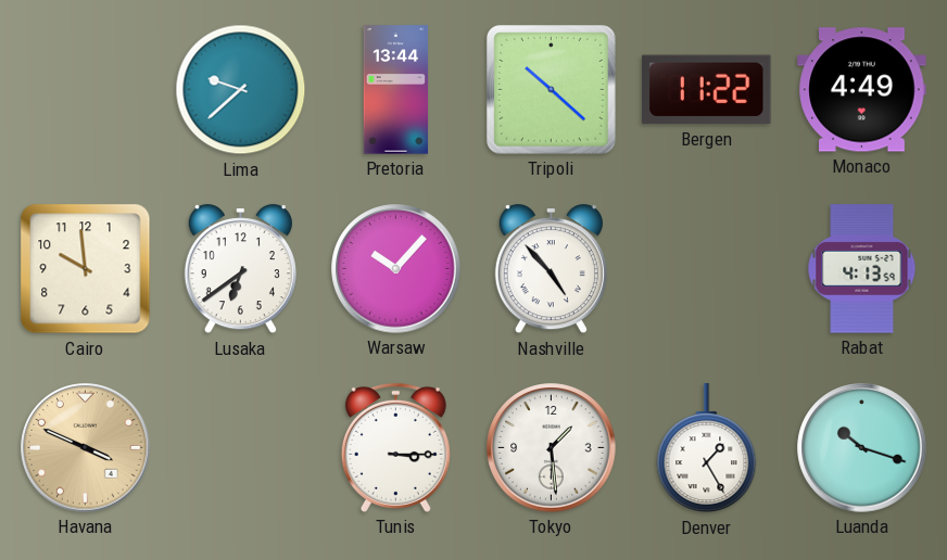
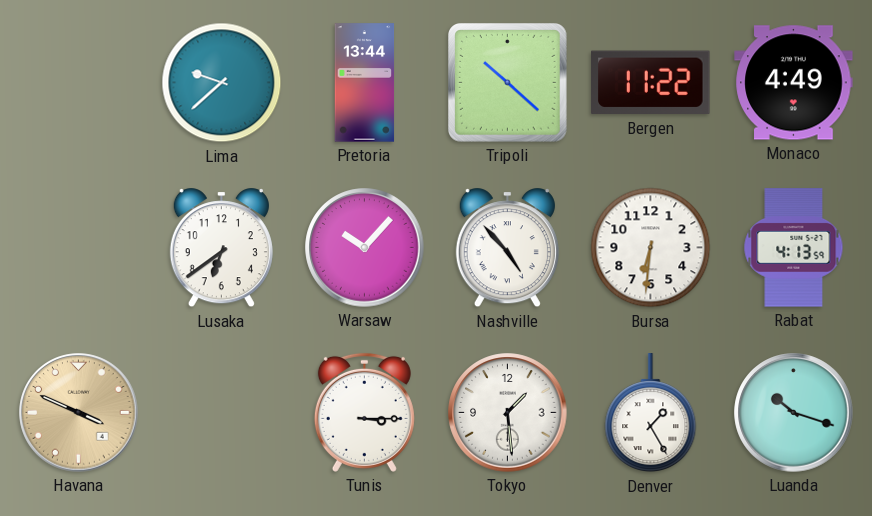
Cairo: 9:59 -> none
Bursa: none -> 6:31
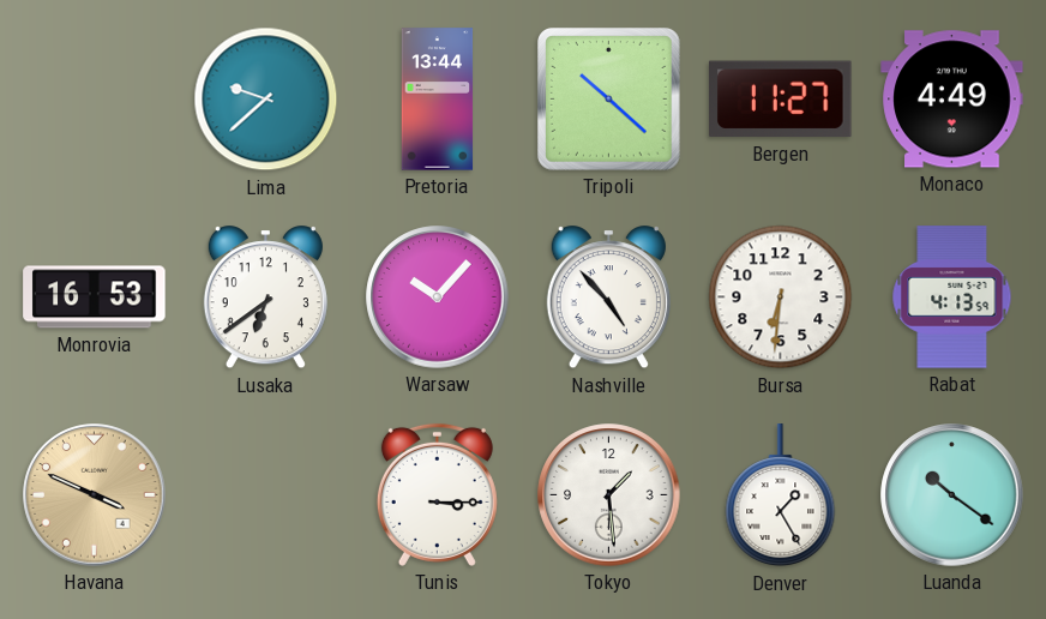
Bergen: 11:22 -> 11:27
Monrovia: none -> 16:53
Luanda: 10:18 -> 10:21
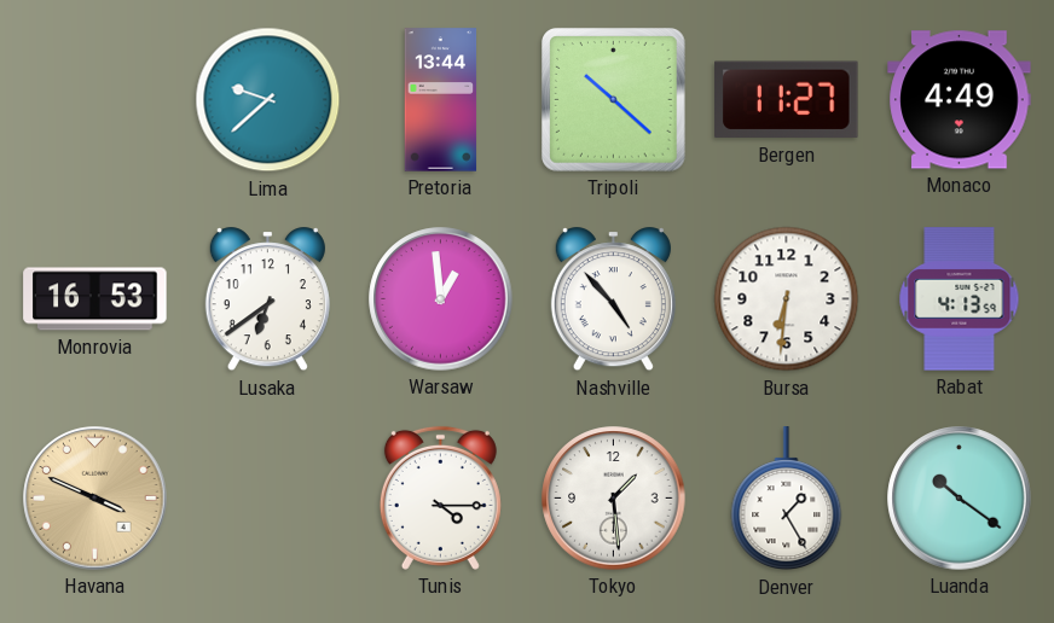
Warsaw: 10:07 -> 12:59
Tunis: 3:15 -> 4:15
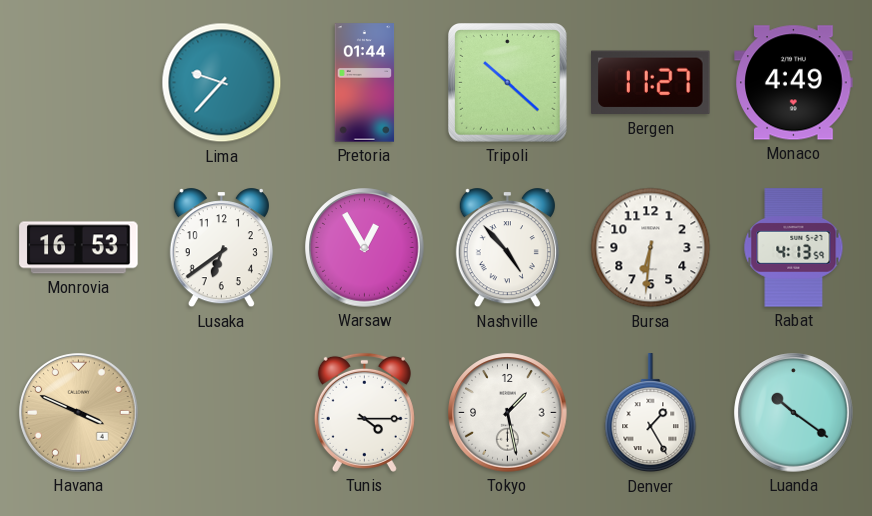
Lima: 9:38 -> 9:37
Pretoria: 13:44 -> 01:44
Warsaw: 12:59 -> 12:55
Tokyo: 1:29 -> 1:28
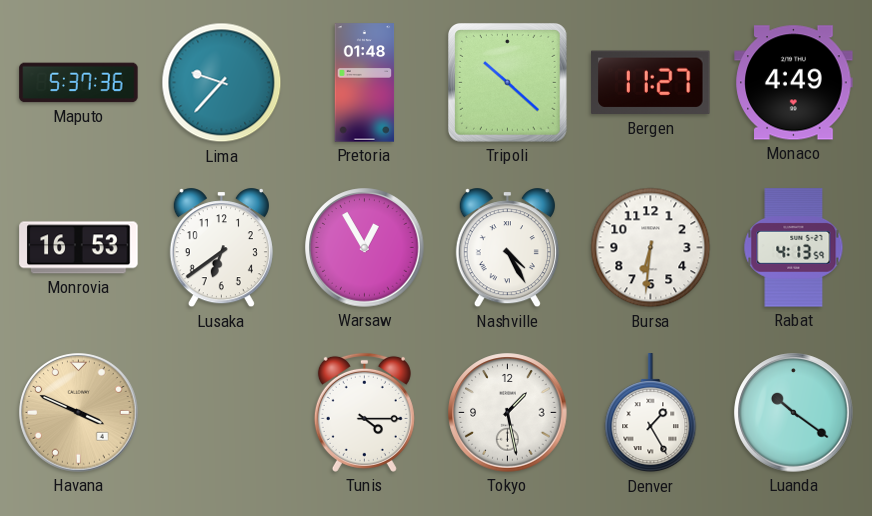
Maputo: none -> 5:37
Pretoria: 01:44 -> 01:48
Nashville: 4:53 -> 4:25
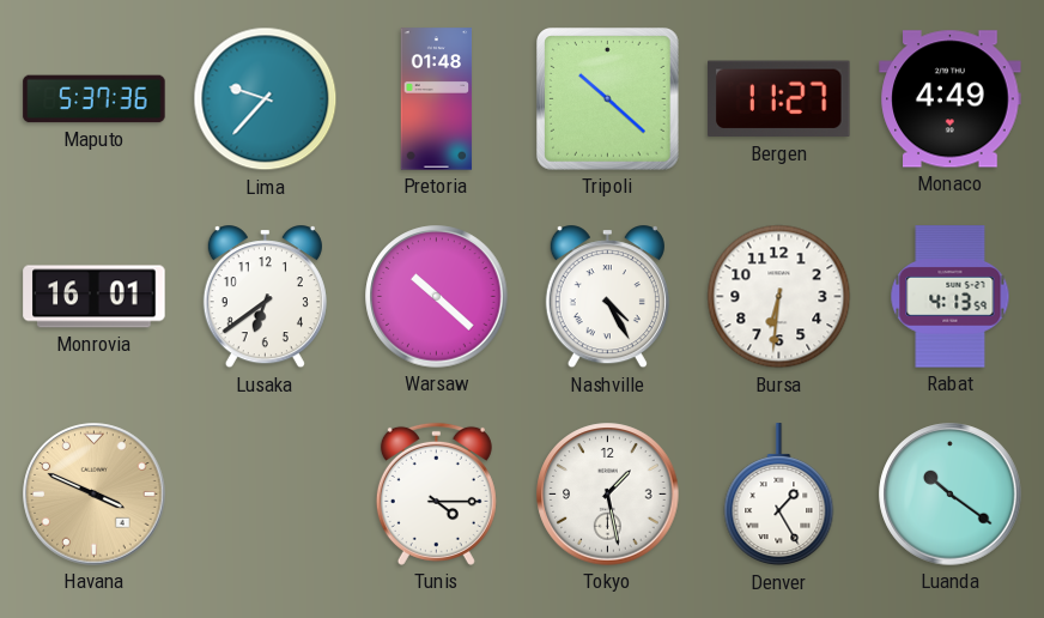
Monrovia: 16:53 -> 16:01
Warsaw: 12:55 -> 10:22
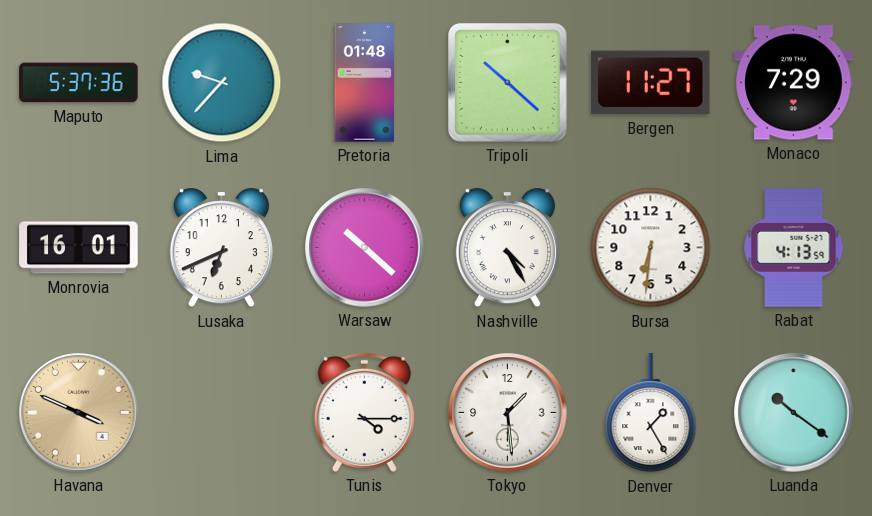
Monaco: 4:49 -> 7:29
Lusaka: 6:39 -> 6:41
Tokyo: 1:28 -> 1:29
